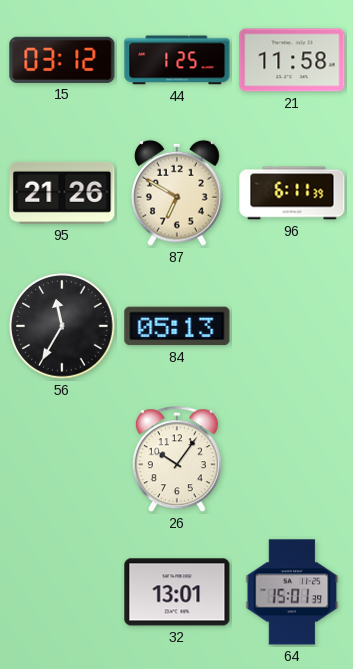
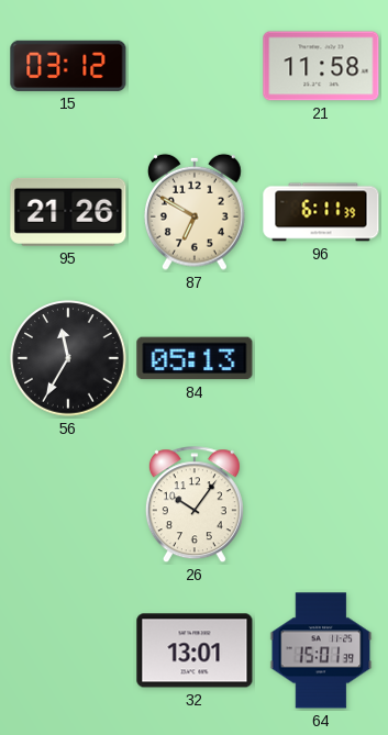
44: 1:25 -> none
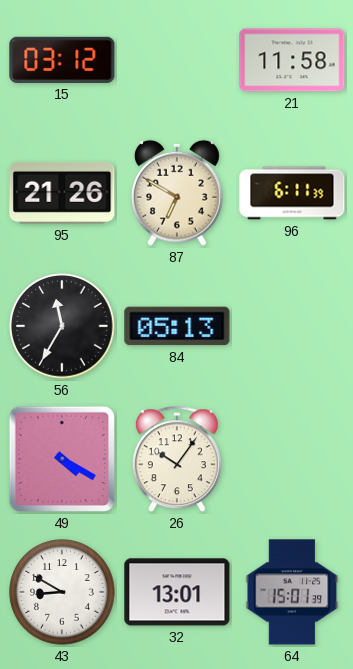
49: none -> 4:20
43: none -> 8:50
